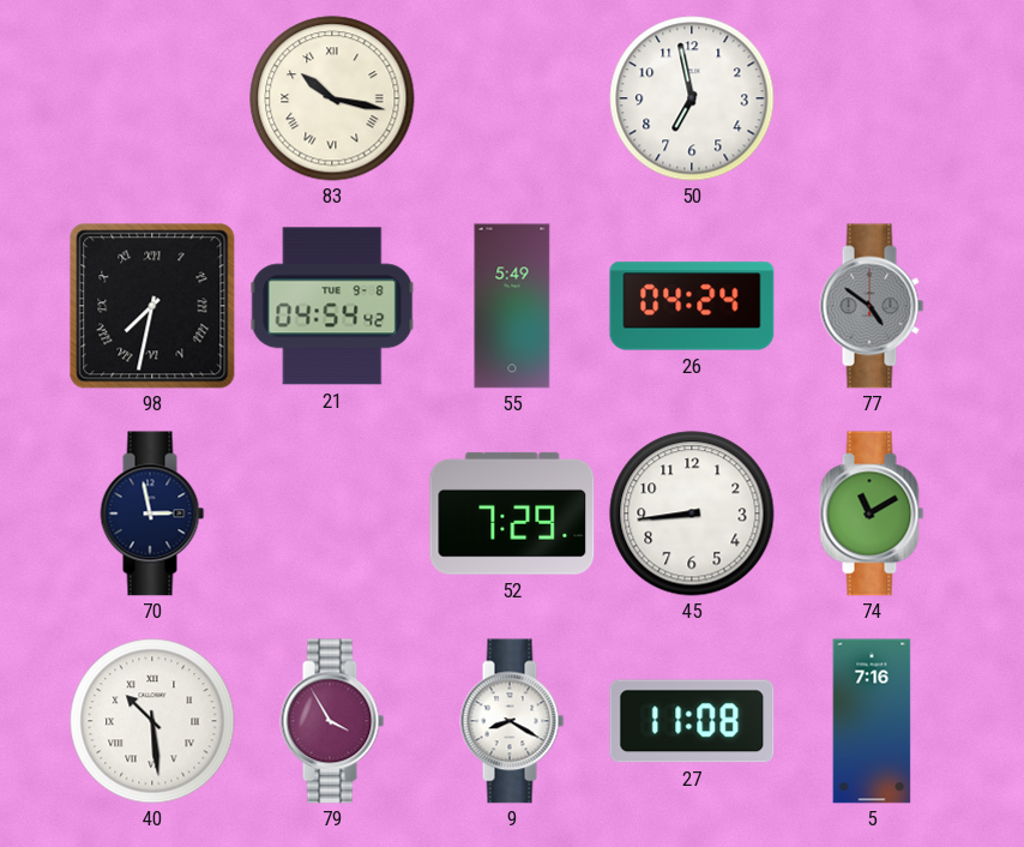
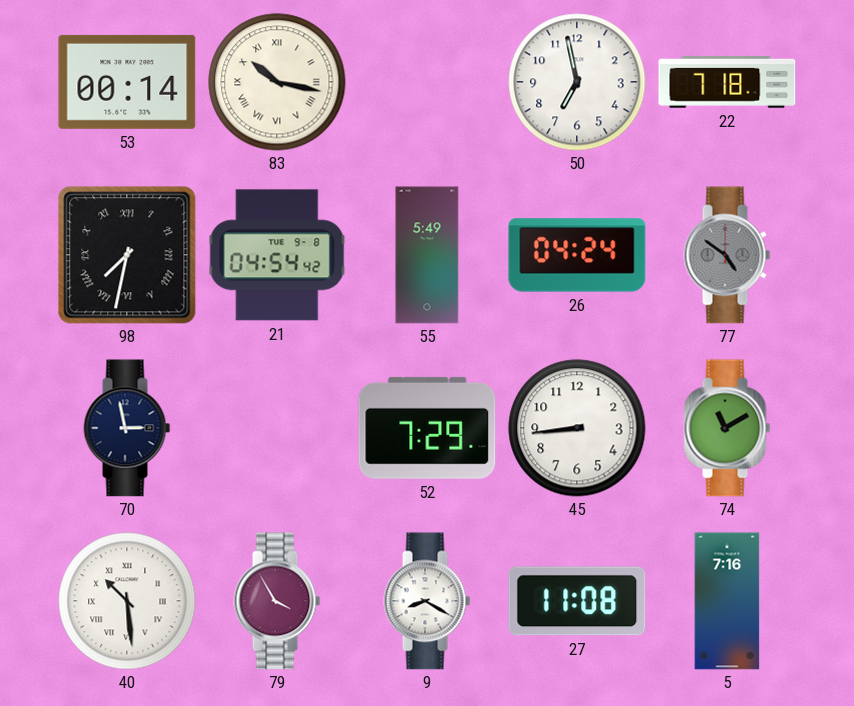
53: none -> 00:14
22: none -> 7:18
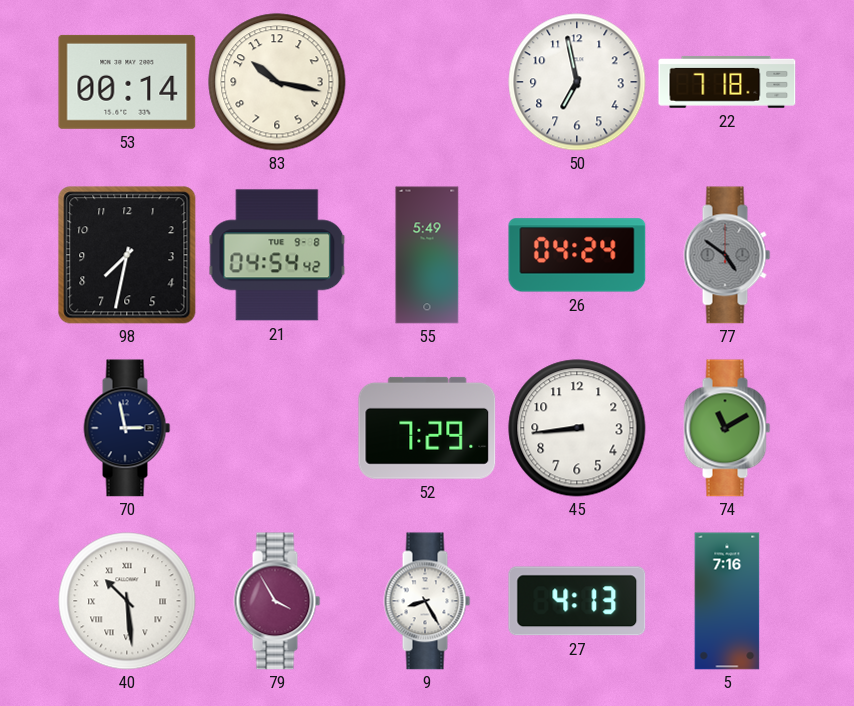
83 numerals: Roman -> Arabic
98 numerals: Roman -> Arabic
9: 8:20 -> 8:25
27: 11:08 -> 4:13
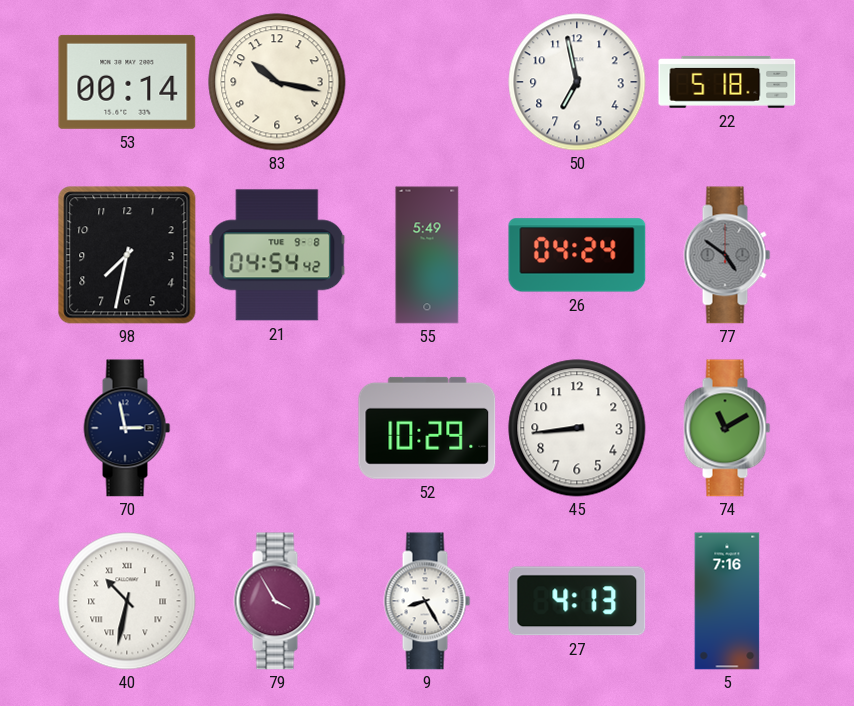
22: 7:18 -> 5:18
52: 7:29 -> 10:29
40: 10:29 -> 10:32
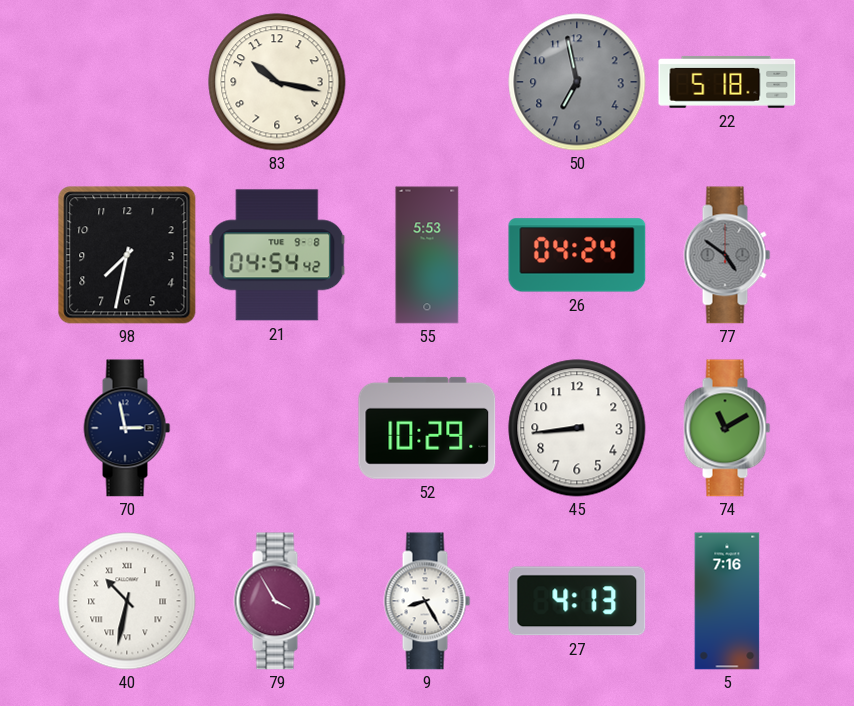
53: 00:14 -> none
50 dial: white -> grey
55: 5:49 -> 5:53
